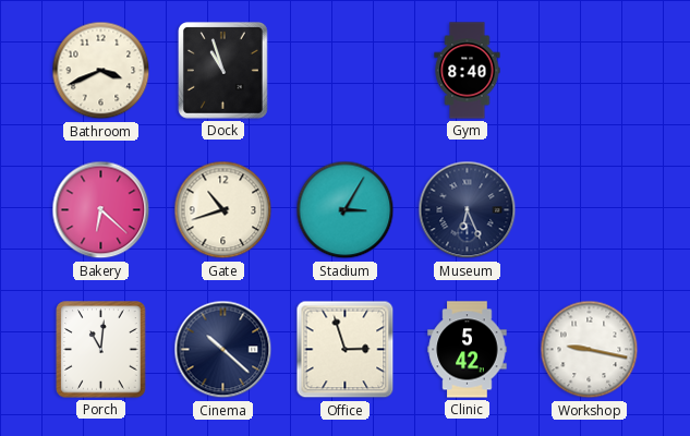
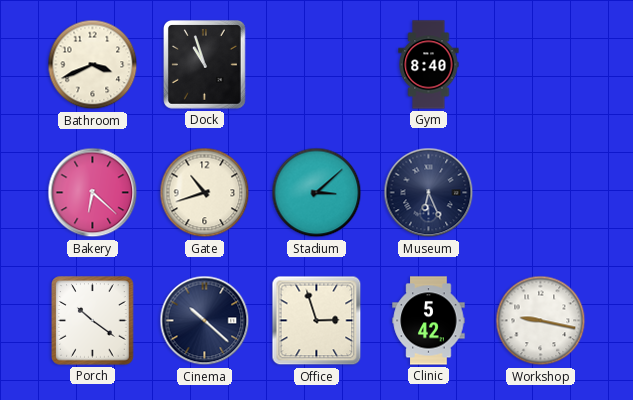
Stadium: 3:05 -> 3:08
Porch: 11:01 -> 10:21
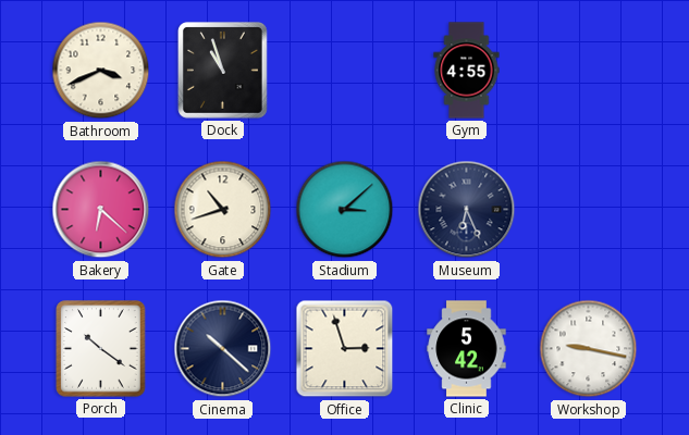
Gym: 8:40 -> 4:55
